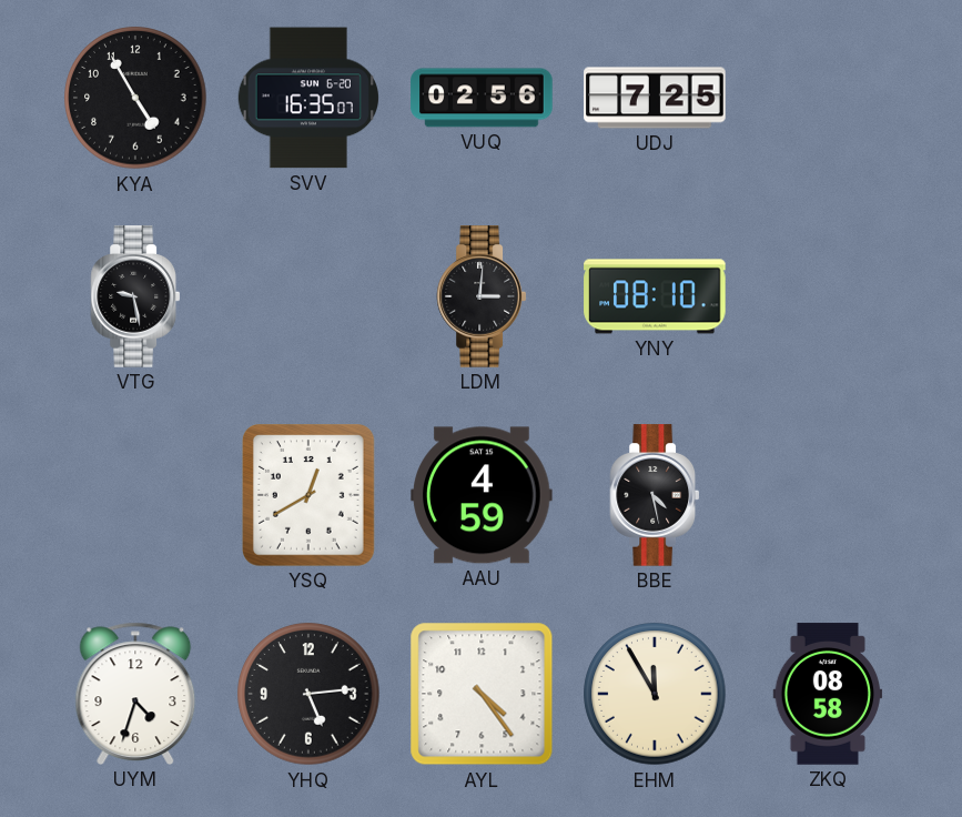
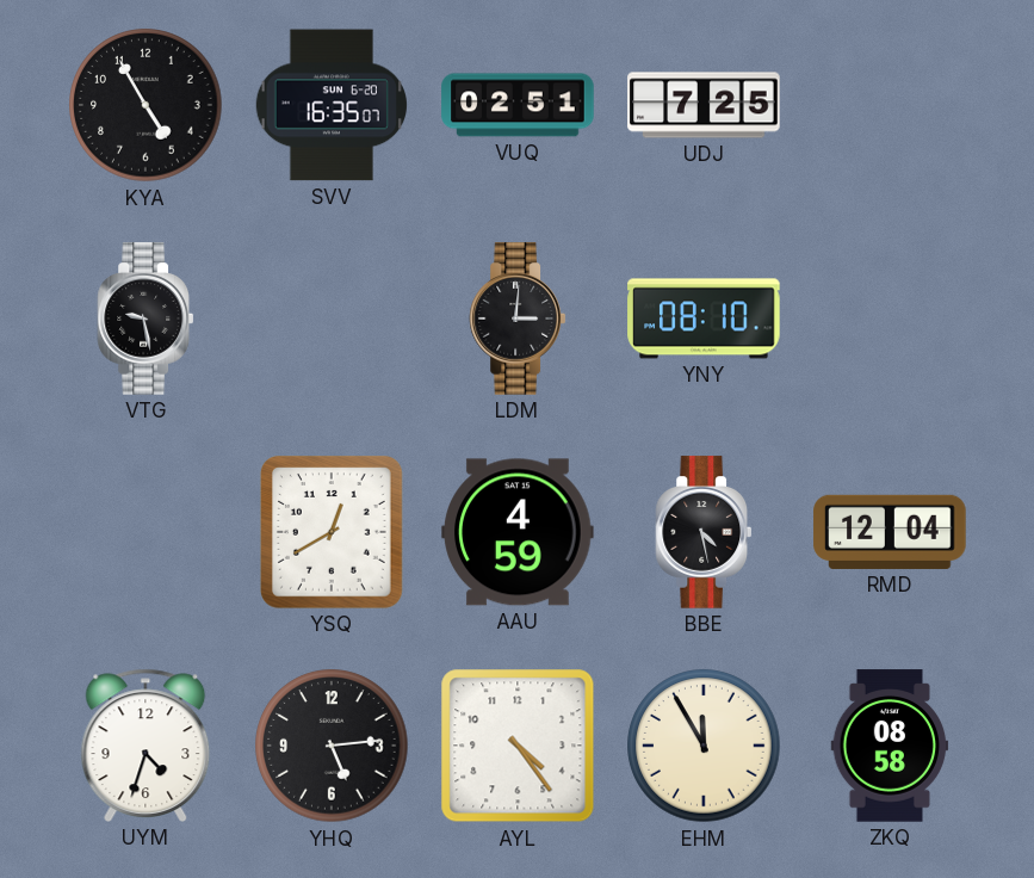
VUQ: 02:56 -> 02:51
RMD: none -> 12:04
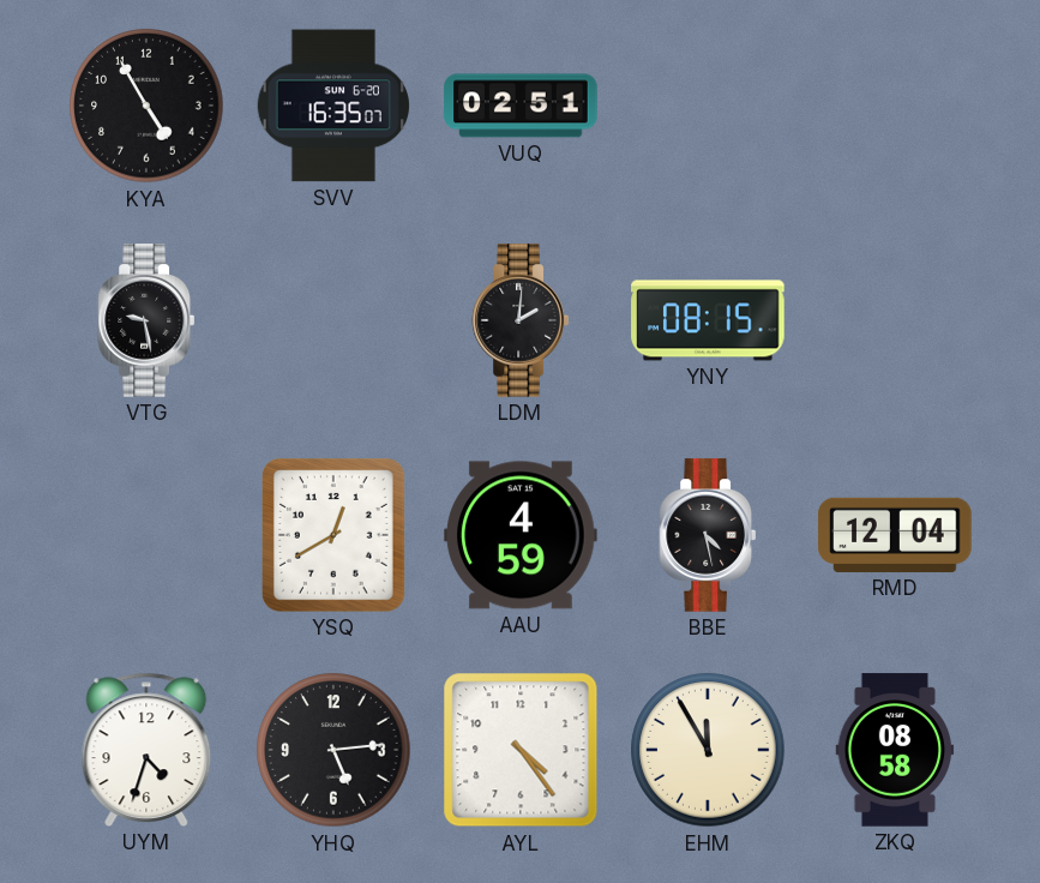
UDJ: 7:25 -> none
LDM: 3:01 -> 2:01
YNY: 08:10 -> 08:15
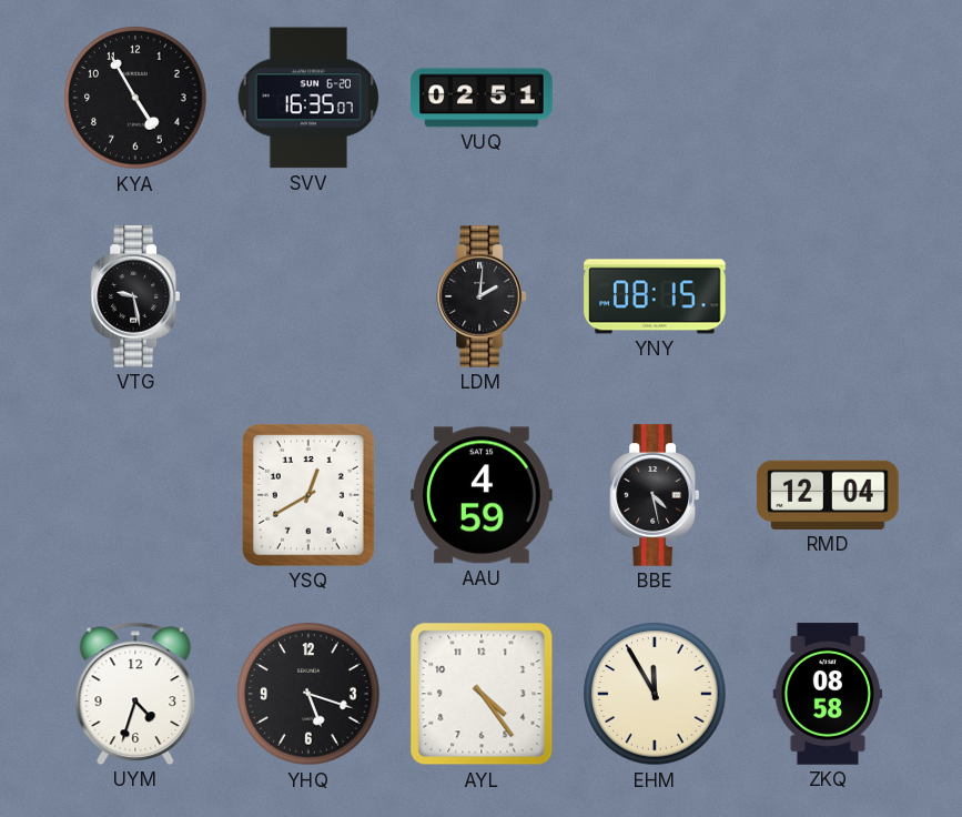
YHQ: 5:14 -> 5:18
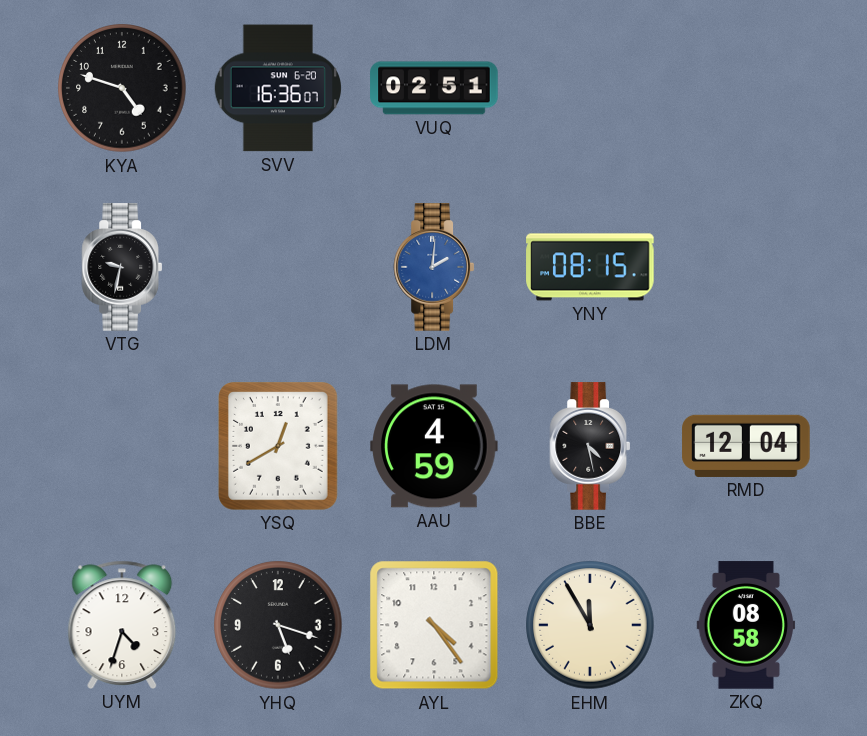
KYA: 4:55 -> 4:48
SVV: 16:35 -> 16:36
VTG: 9:28 -> 9:32
LDM dial: black -> blue
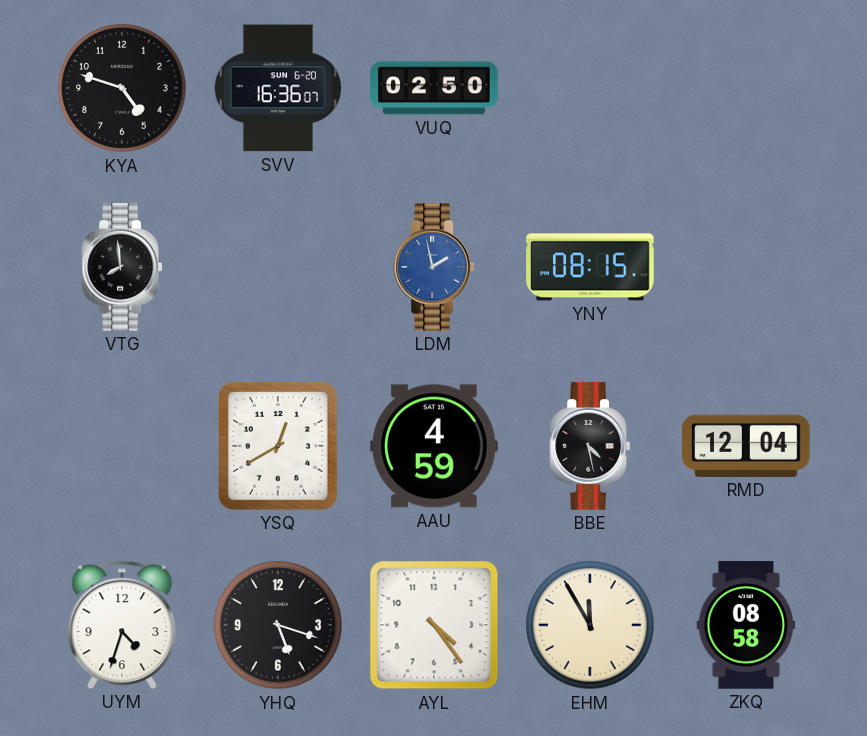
VUQ: 02:51 -> 02:50
VTG: 9:32 -> 7:59
LDM: 2:01 -> 1:58
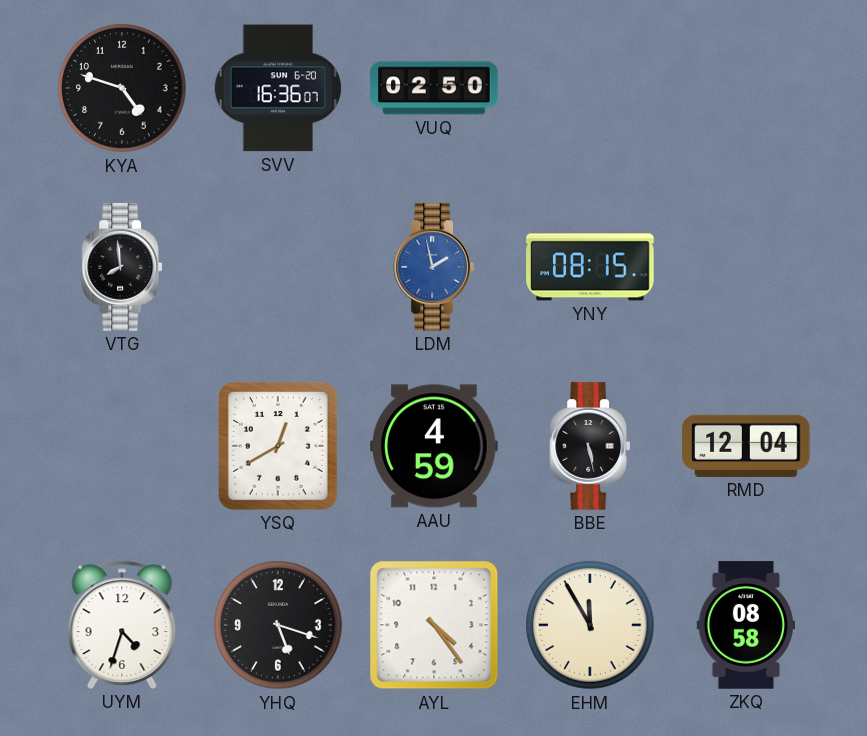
BBE: 4:28 -> 5:28
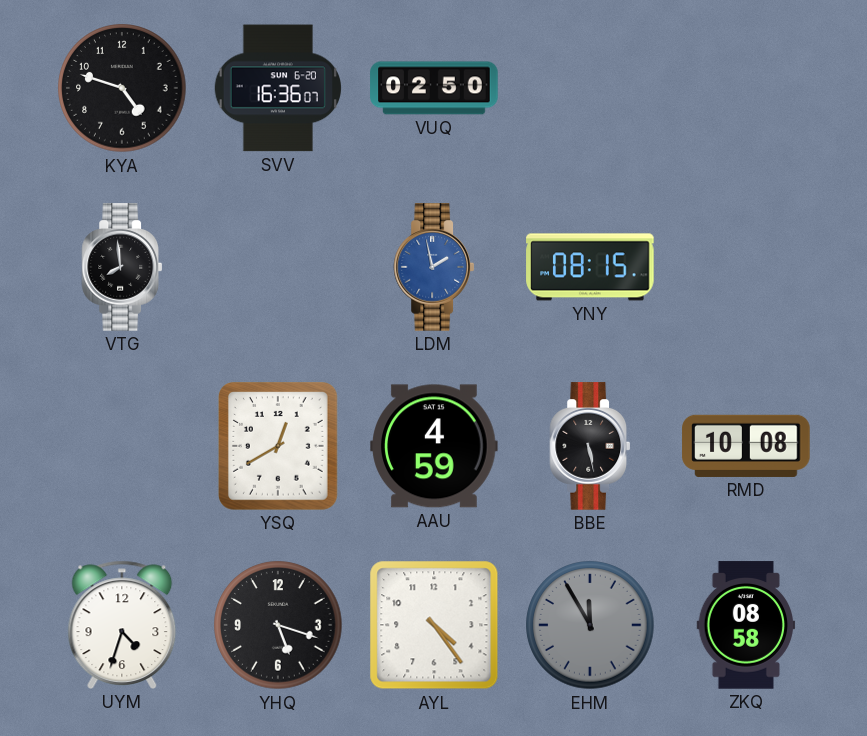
RMD: 12:04 -> 10:08
EHM dial: cream -> grey
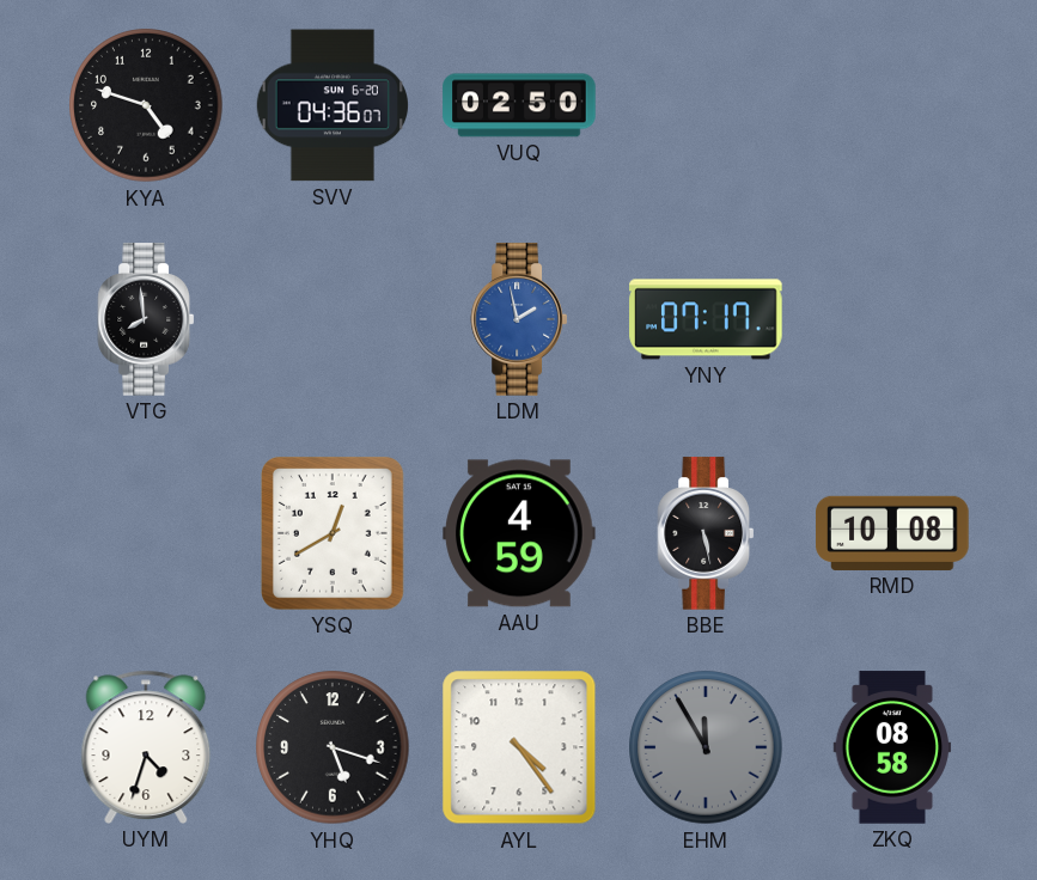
SVV: 16:36 -> 04:36
YNY: 08:15 -> 07:17
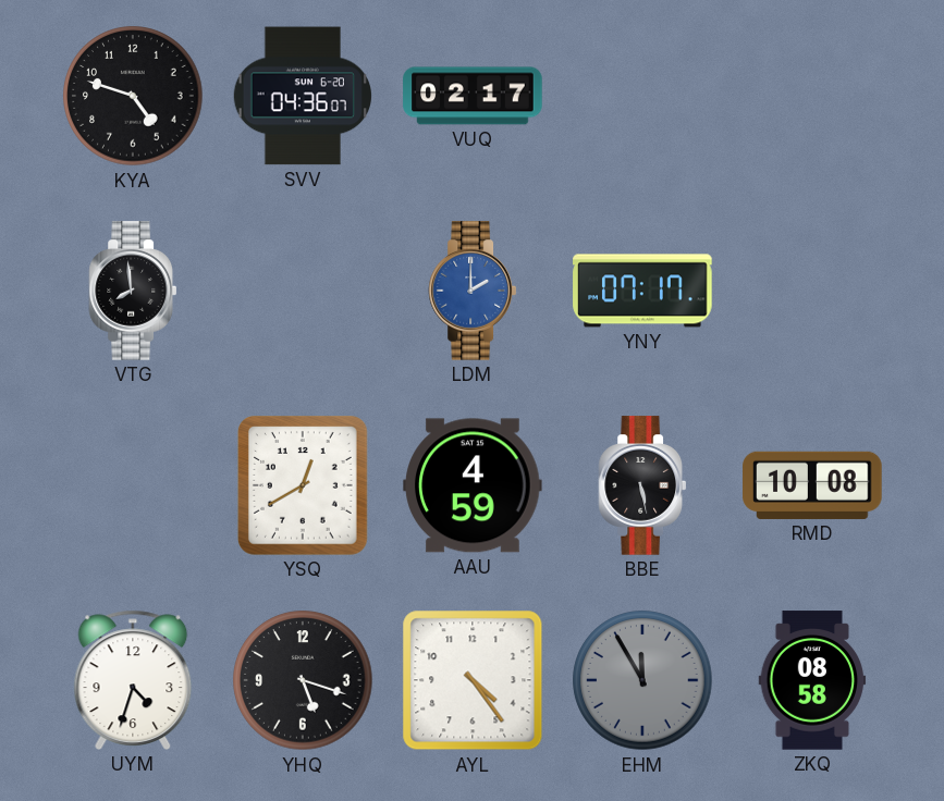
VUQ: 02:50 -> 02:17
LDM: 1:58 -> 2:00
